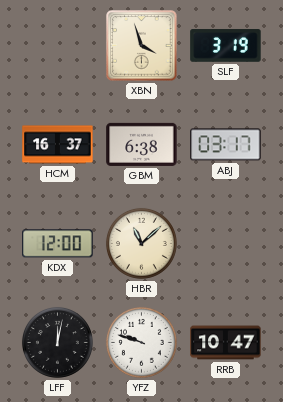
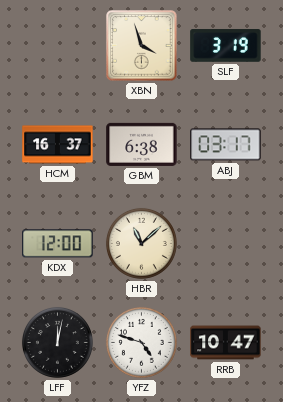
YFZ: 9:48 -> 4:48
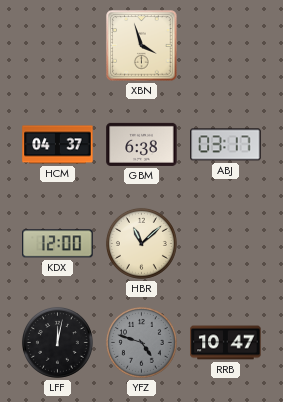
SLF: 3:19 -> none
HCM: 16:37 -> 04:37
YFZ dial: white -> grey
